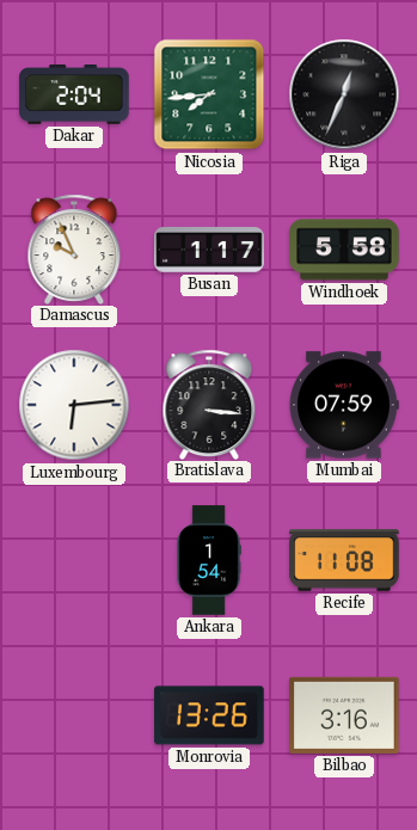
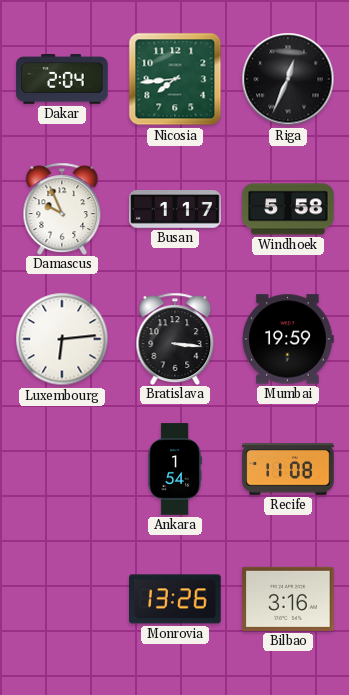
Mumbai: 07:59 -> 19:59
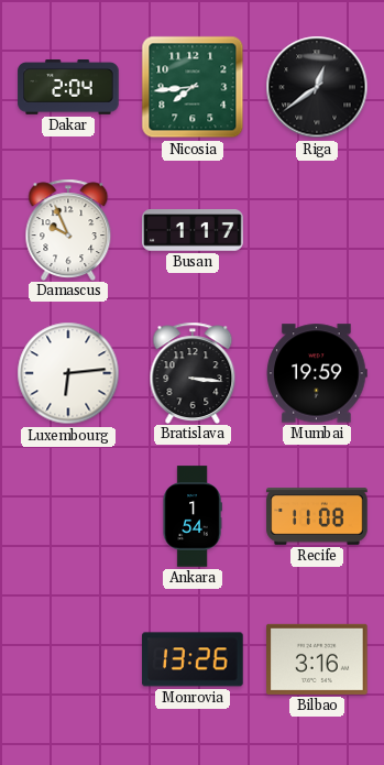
Riga: 12:34 -> 12:39
Windhoek: 5:58 -> none
